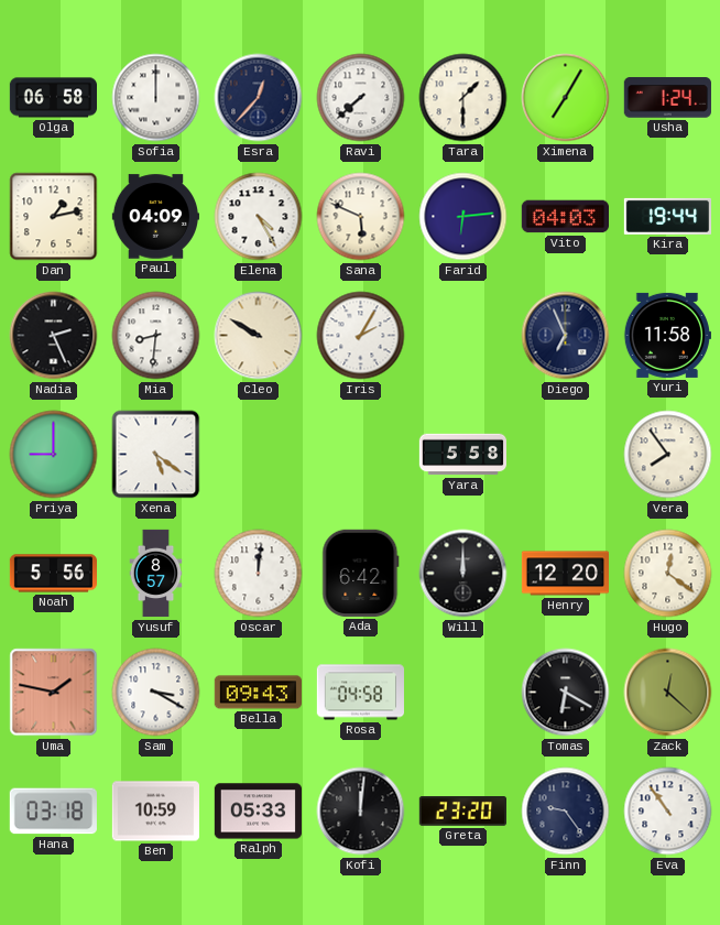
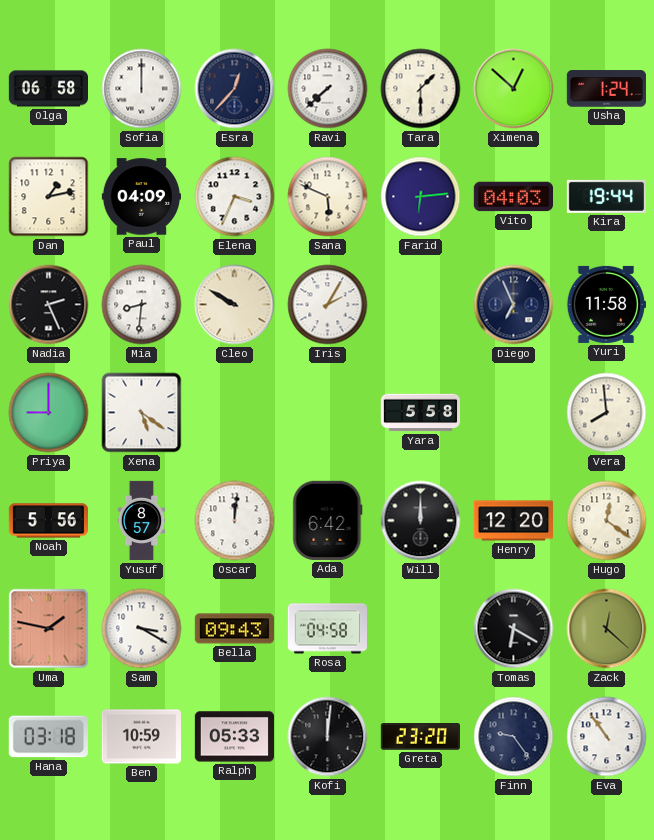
Ximena: 7:05 -> 12:52
Elena: 4:25 -> 3:34
Vera: 7:54 -> 7:59
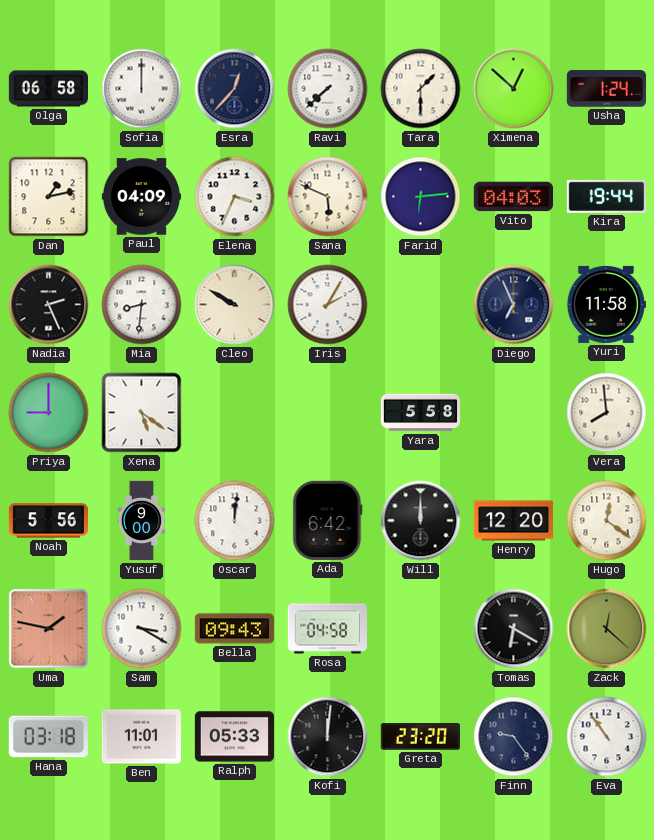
Yusuf: 8:57 -> 9:00
Ben: 10:59 -> 11:01
